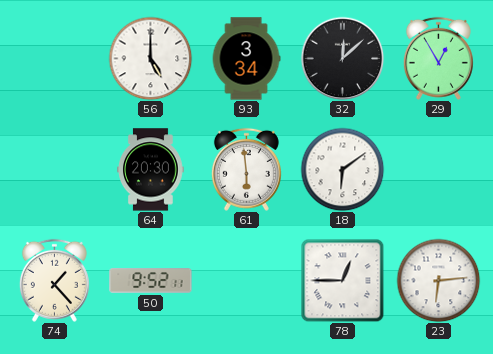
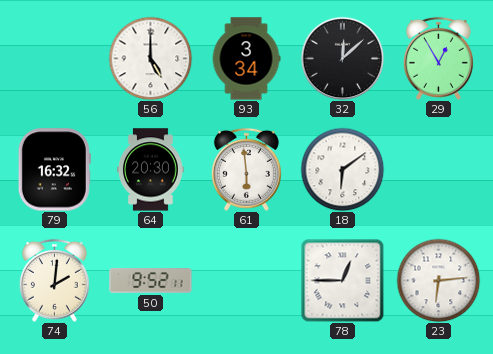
79: none -> 16:32
74: 1:23 -> 2:01
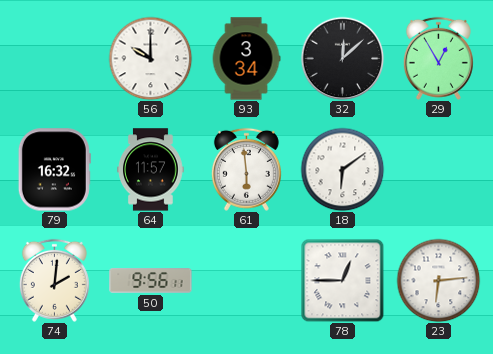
56: 5:00 -> 10:00
64: 20:30 -> 11:57
50: 9:52 -> 9:56
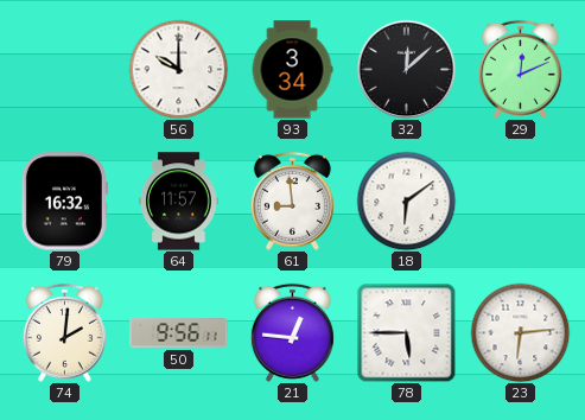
29: 12:55 -> 12:11
61: 5:59 -> 8:59
21: none -> 12:46
78: 12:45 -> 5:45
